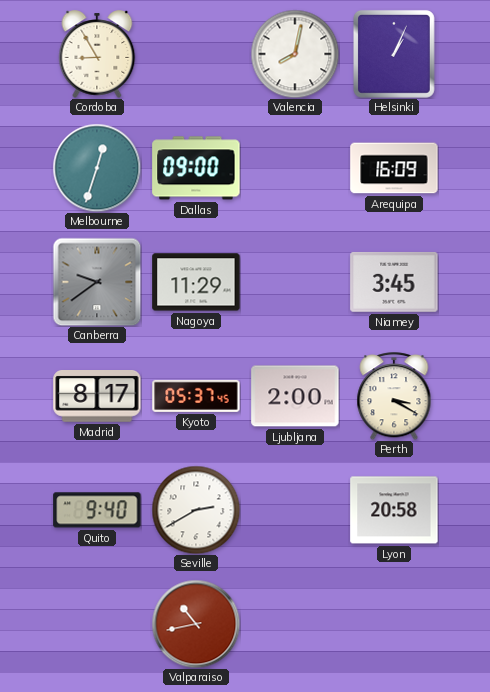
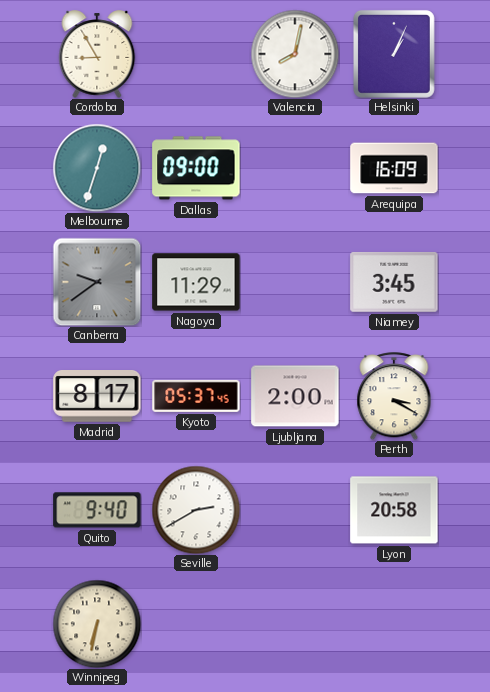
Winnipeg: none -> 6:32
Valparaiso: 10:43 -> none
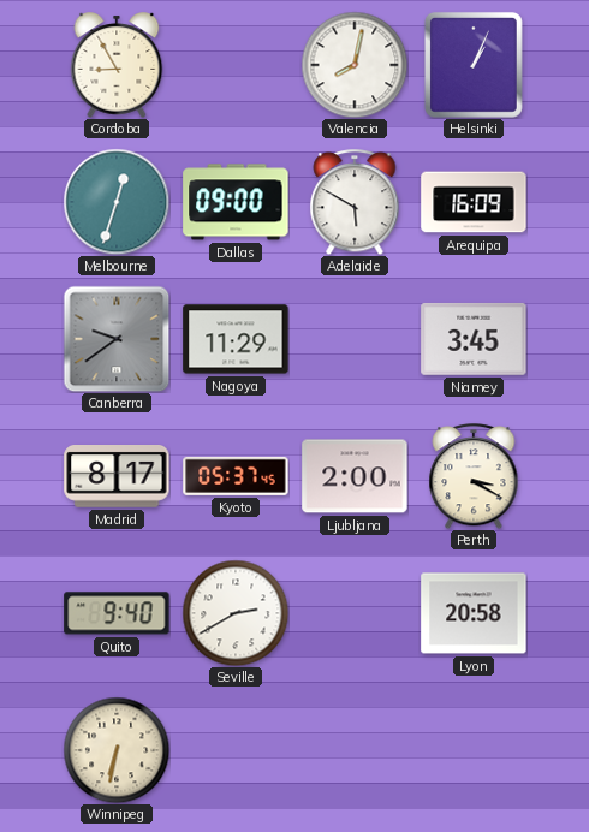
Adelaide: none -> 5:50
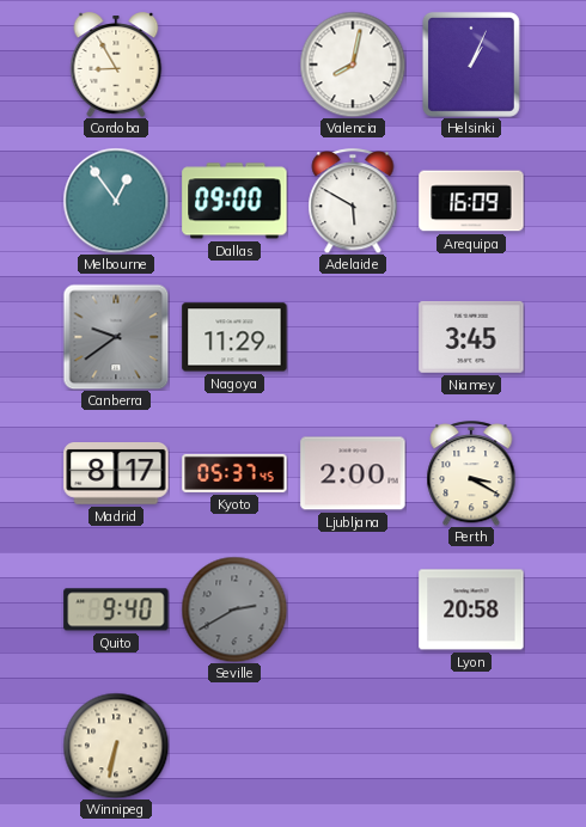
Melbourne: 12:33 -> 12:54
Seville dial: white -> grey
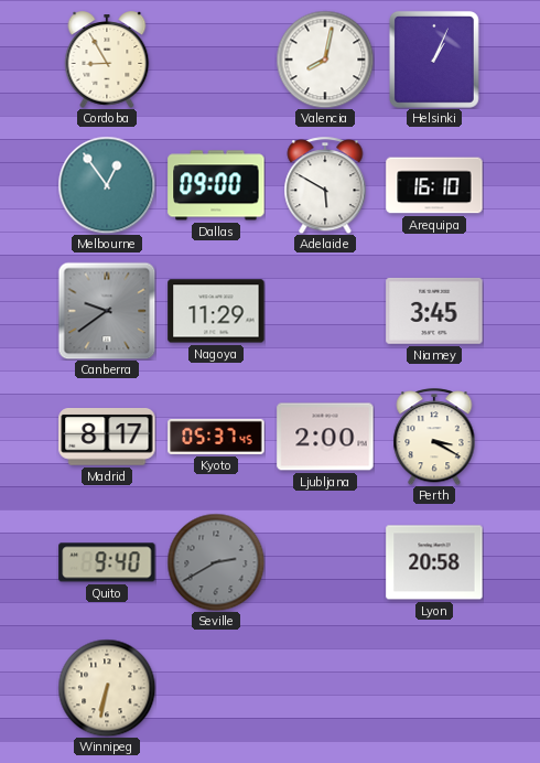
Arequipa: 16:09 -> 16:10
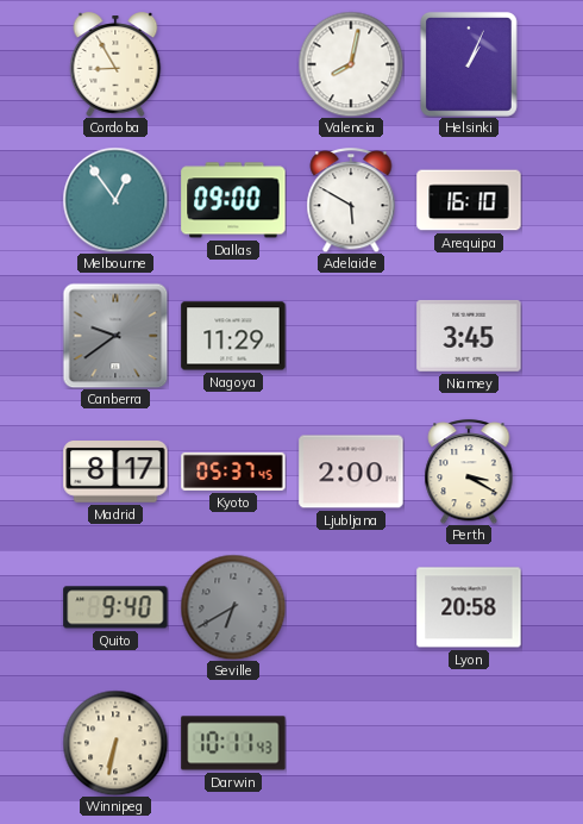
Seville: 2:40 -> 6:40
Darwin: none -> 10:11
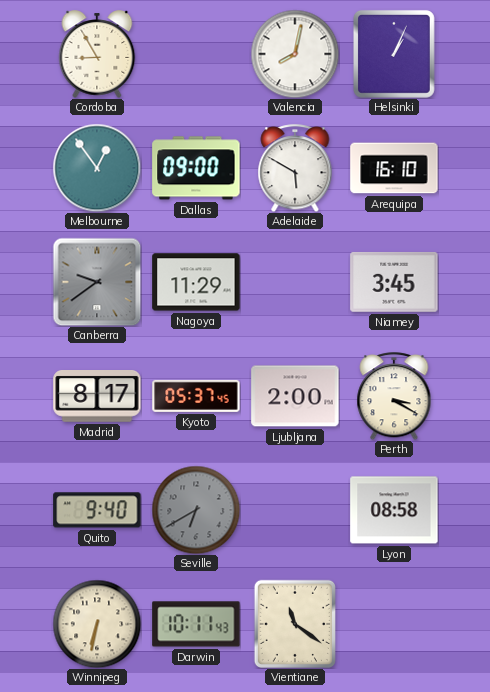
Lyon: 20:58 -> 08:58
Vientiane: none -> 11:21
